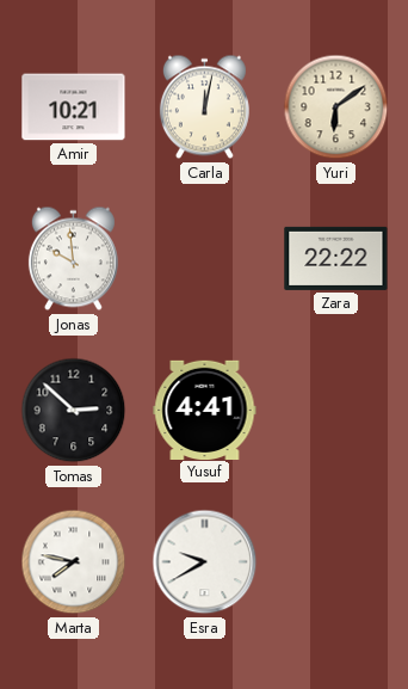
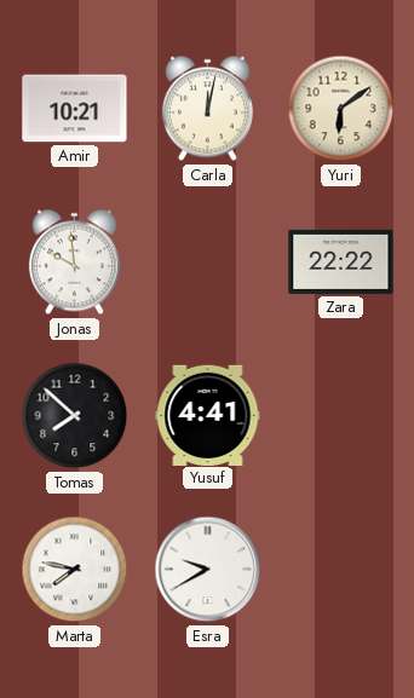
Tomas: 2:52 -> 7:52
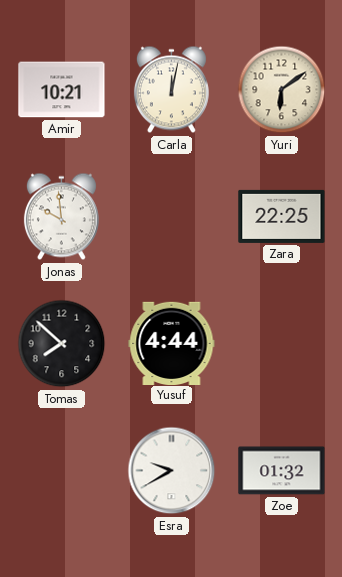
Zara: 22:22 -> 22:25
Yusuf: 4:41 -> 4:44
Marta: 7:47 -> none
Zoe: none -> 01:32
